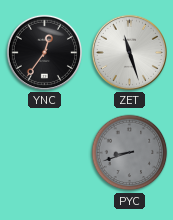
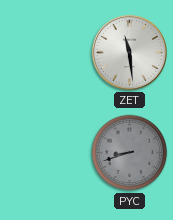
YNC: 12:36 -> none
ZET: 11:27 -> 11:29
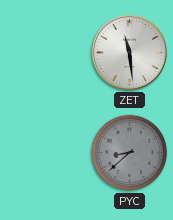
PYC: 8:42 -> 8:38
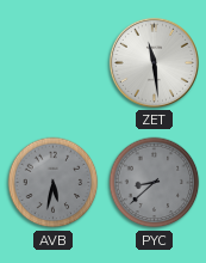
AVB: none -> 5:32
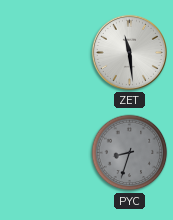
AVB: 5:32 -> none
PYC: 8:38 -> 8:33
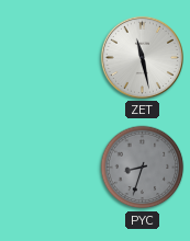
ZET: 11:29 -> 11:28
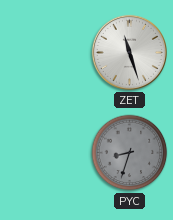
ZET: 11:28 -> 11:27
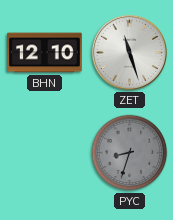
BHN: none -> 12:10
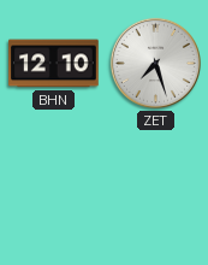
ZET: 11:27 -> 7:27
PYC: 8:33 -> none
